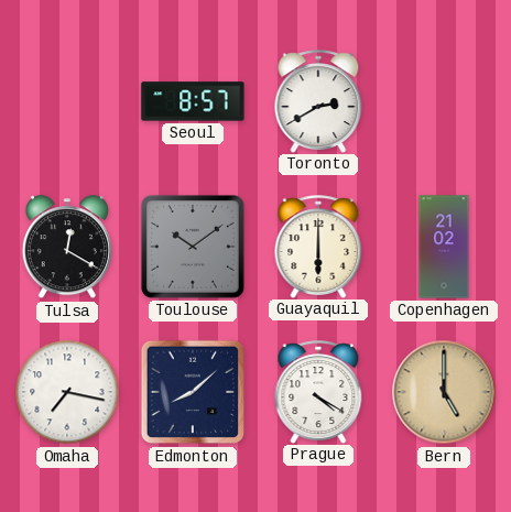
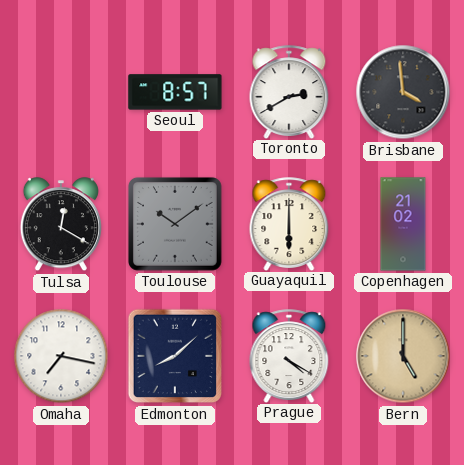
Brisbane: none -> 3:59
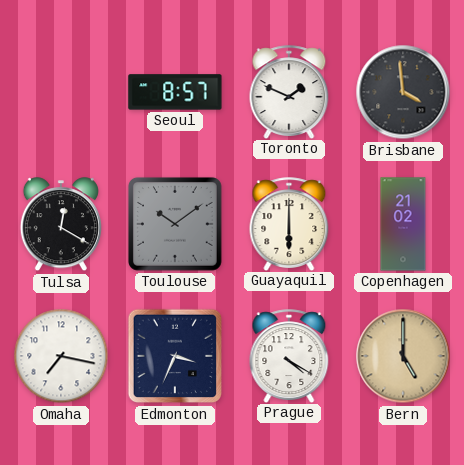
Toronto: 2:40 -> 1:49
Edmonton: 8:08 -> 3:34
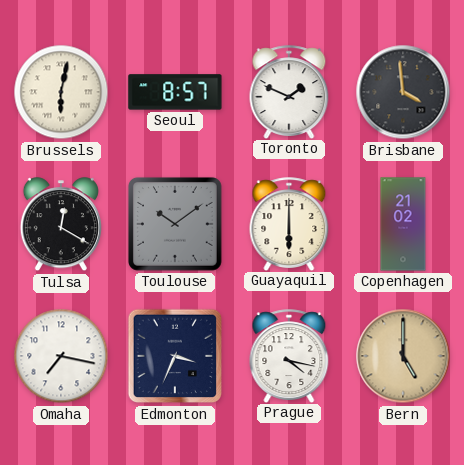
Brussels: none -> 6:02
Prague: 4:20 -> 4:17
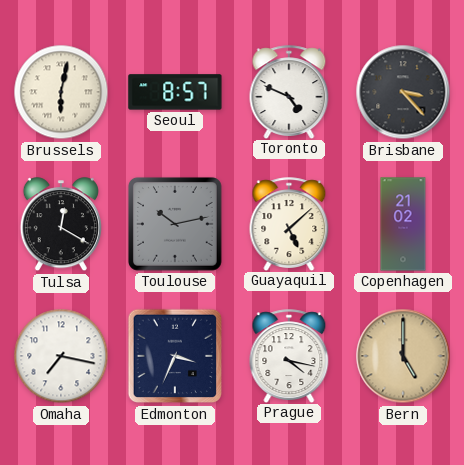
Toronto: 1:49 -> 4:49
Brisbane: 3:59 -> 3:23
Toulouse: 10:09 -> 10:13
Guayaquil: 6:00 -> 5:08
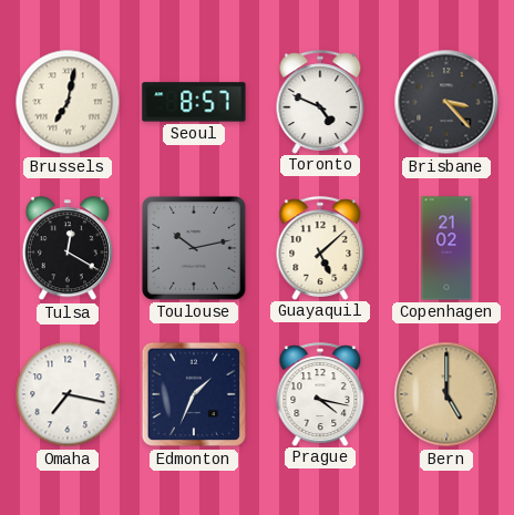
Brussels: 6:02 -> 7:02
Edmonton: 3:34 -> 1:34
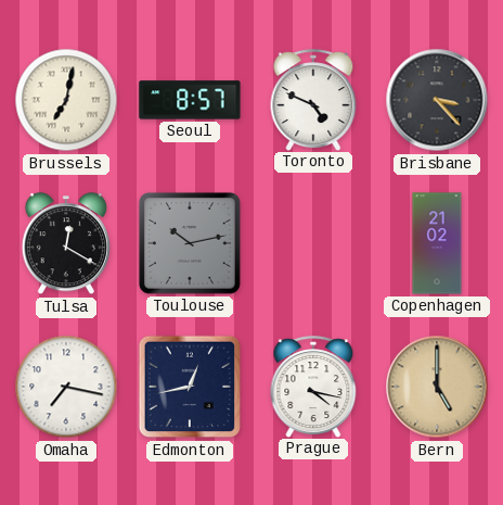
Guayaquil: 5:08 -> none
Edmonton: 1:34 -> 12:43
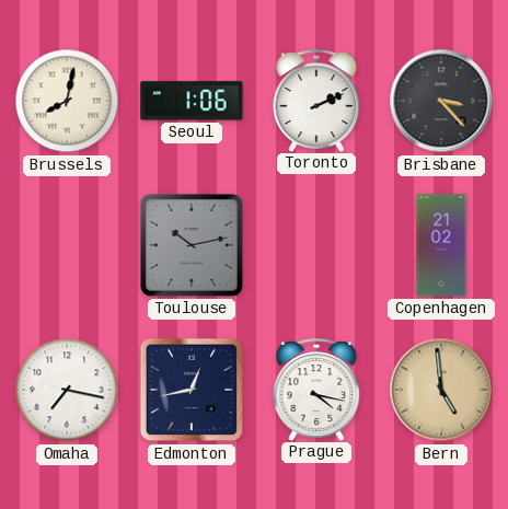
Brussels: 7:02 -> 8:02
Seoul: 8:57 -> 1:06
Toronto: 4:49 -> 2:11
Tulsa: 12:20 -> none
Bern: 5:00 -> 4:59
